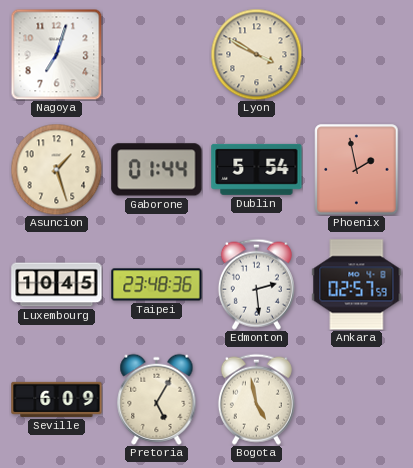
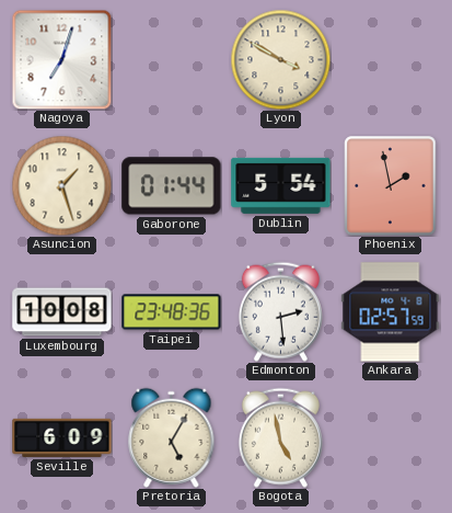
Luxembourg: 10:45 -> 10:08
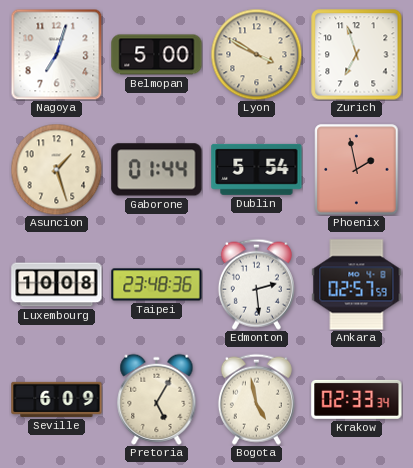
Belmopan: none -> 5:00
Zurich: none -> 6:57
Krakow: none -> 02:33
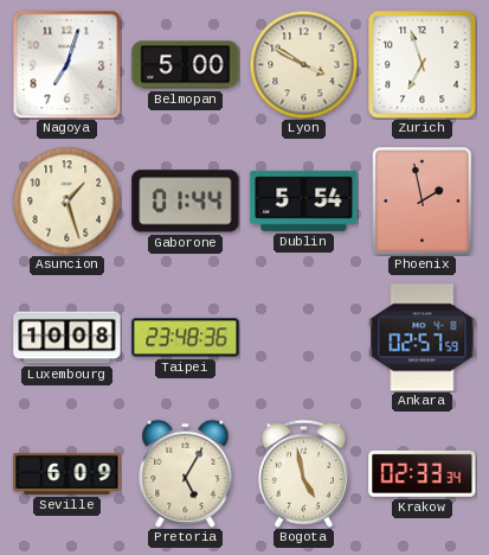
Edmonton: 2:29 -> none
